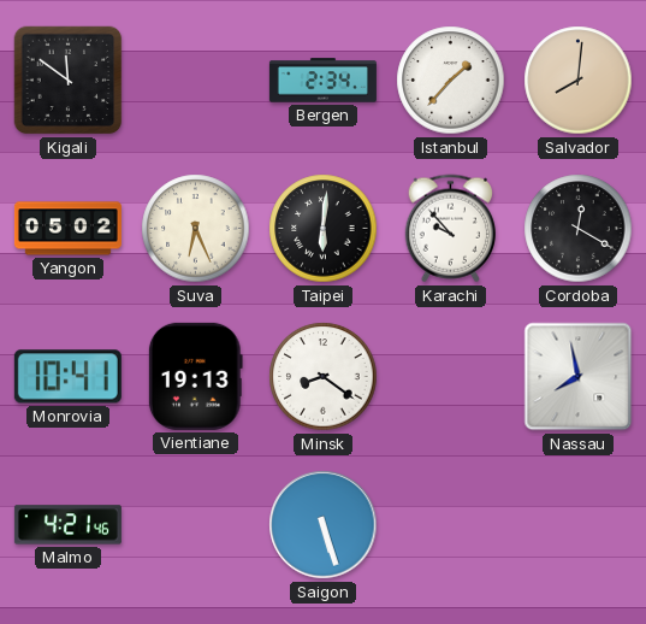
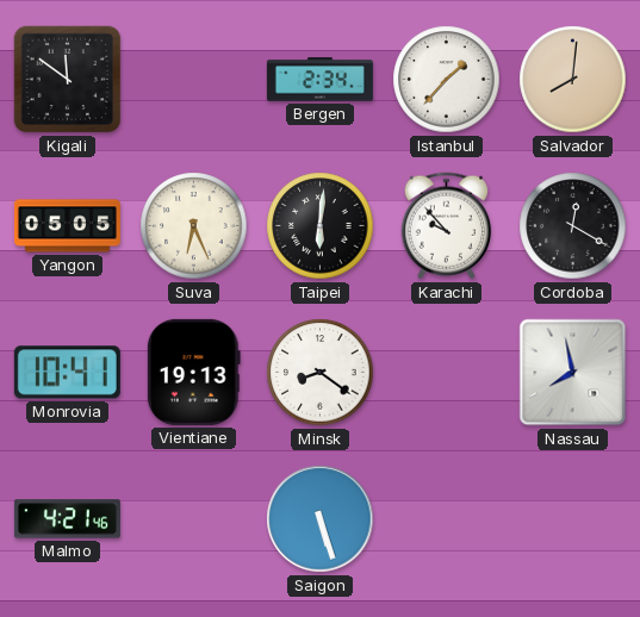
Yangon: 05:02 -> 05:05
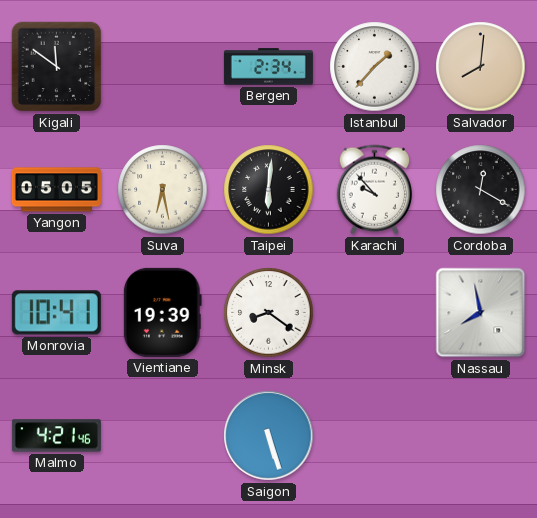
Suva: 6:26 -> 6:28
Vientiane: 19:13 -> 19:39
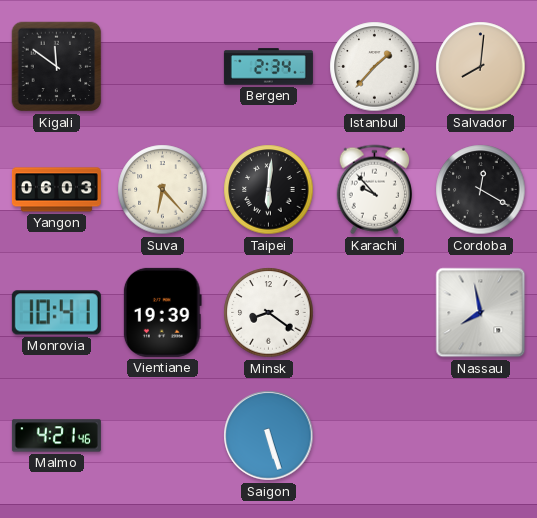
Yangon: 05:05 -> 06:03
Suva: 6:28 -> 6:23
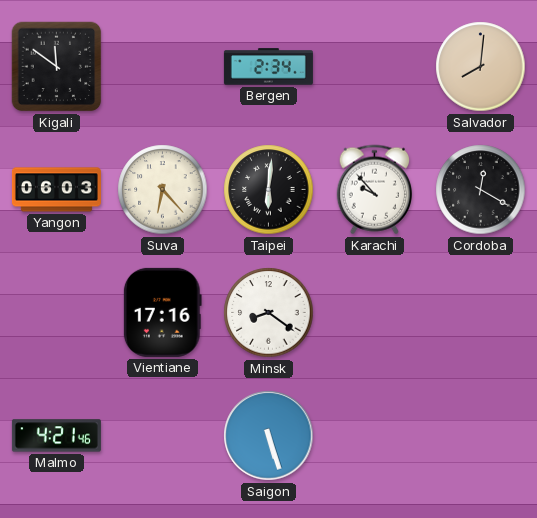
Istanbul: 1:37 -> none
Monrovia: 10:41 -> none
Vientiane: 19:39 -> 17:16
Nassau: 7:58 -> none
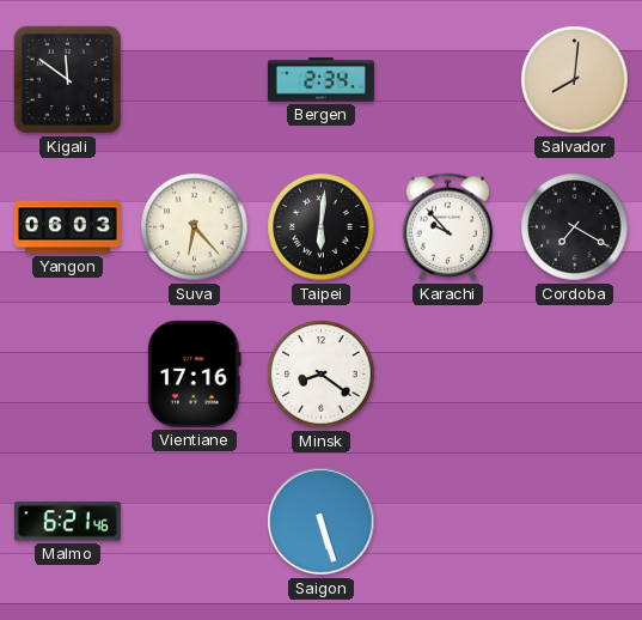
Cordoba: 12:20 -> 7:20
Malmo: 4:21 -> 6:21
